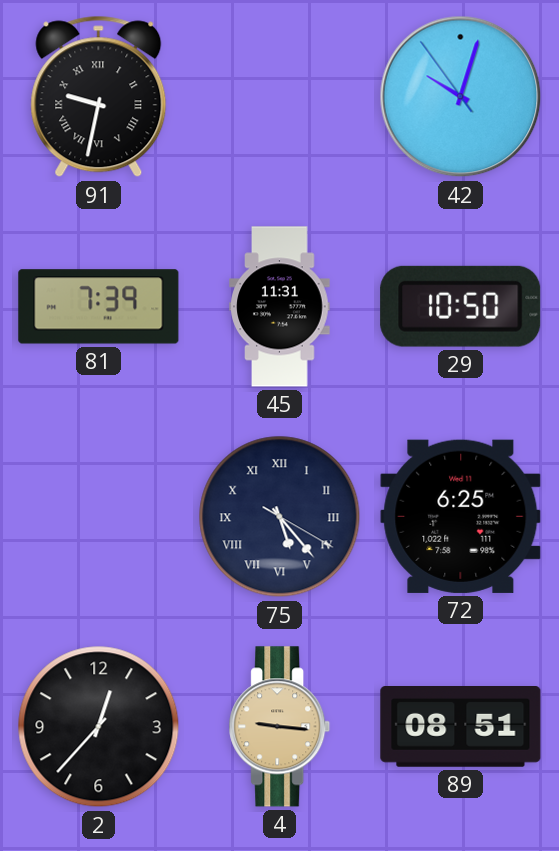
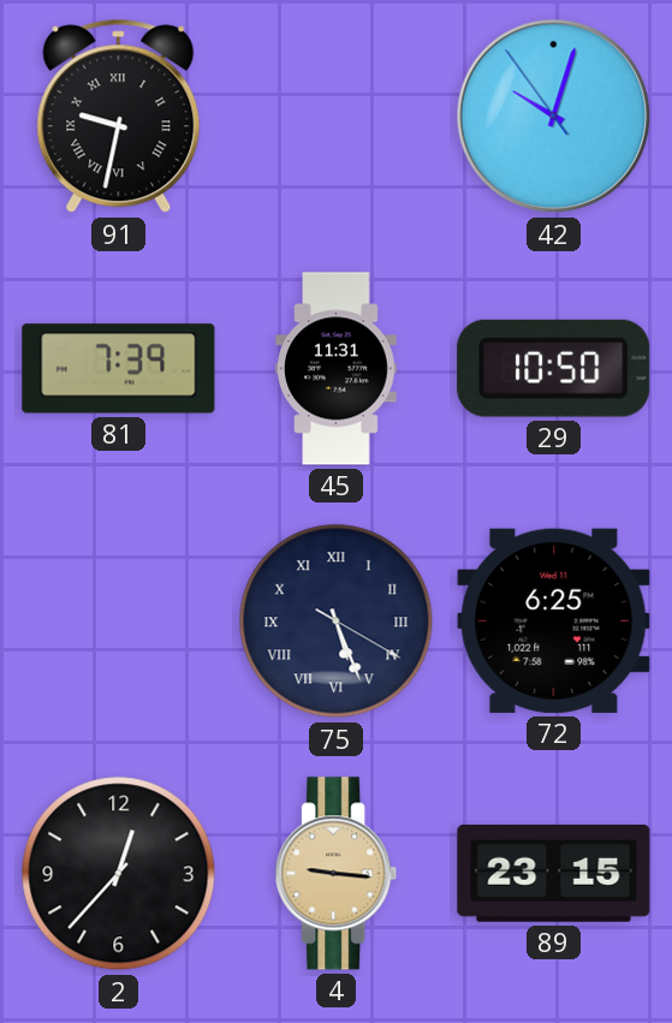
75: 5:23 -> 5:26
89: 08:51 -> 23:15
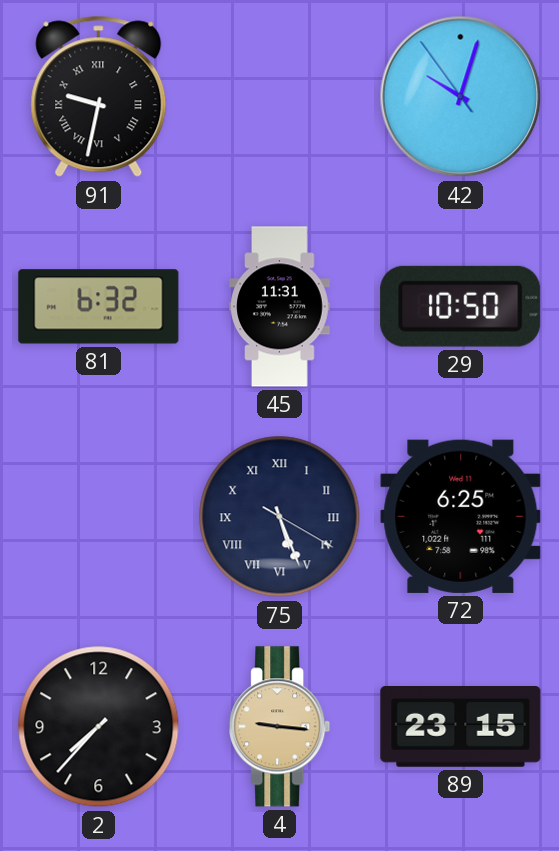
81: 7:39 -> 6:32
2: 12:37 -> 7:37
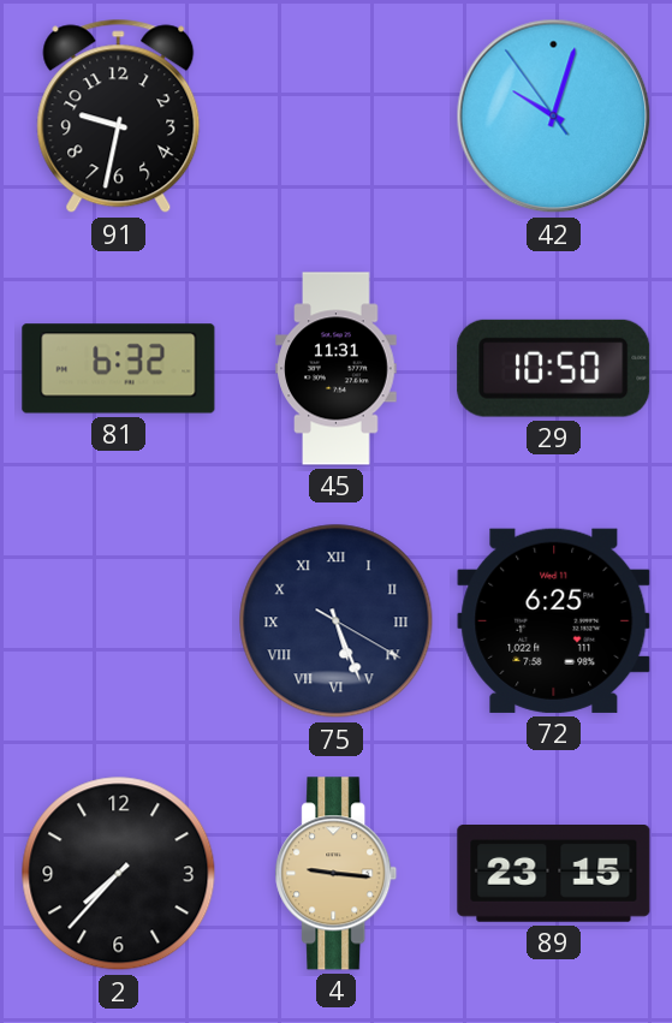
91 numerals: Roman -> Arabic
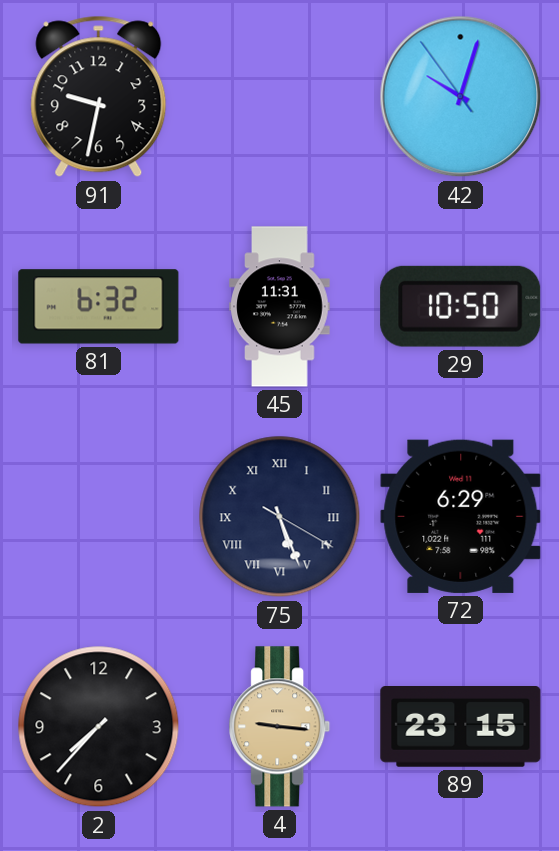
72: 6:25 -> 6:29
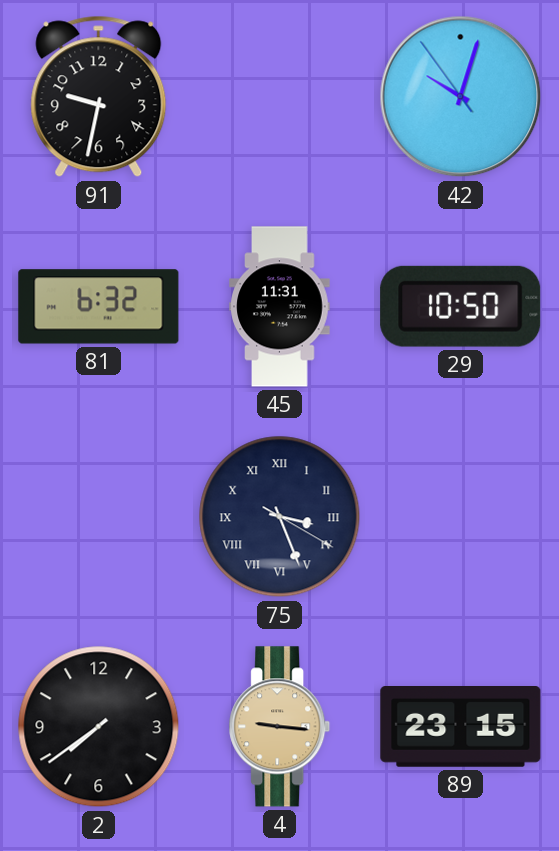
75: 5:26 -> 3:26
72: 6:29 -> none
2: 7:37 -> 7:39
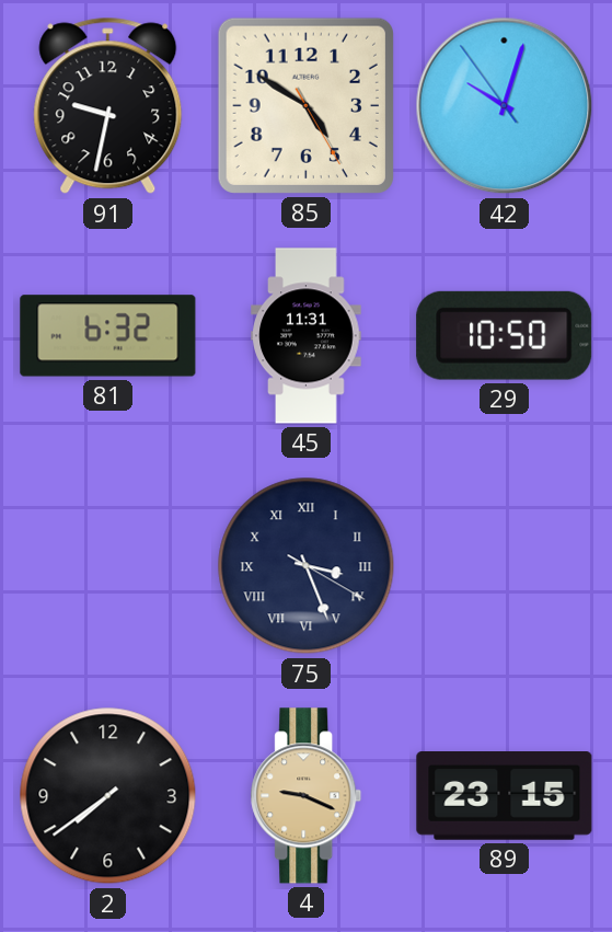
85: none -> 4:50
4: 9:16 -> 9:19
